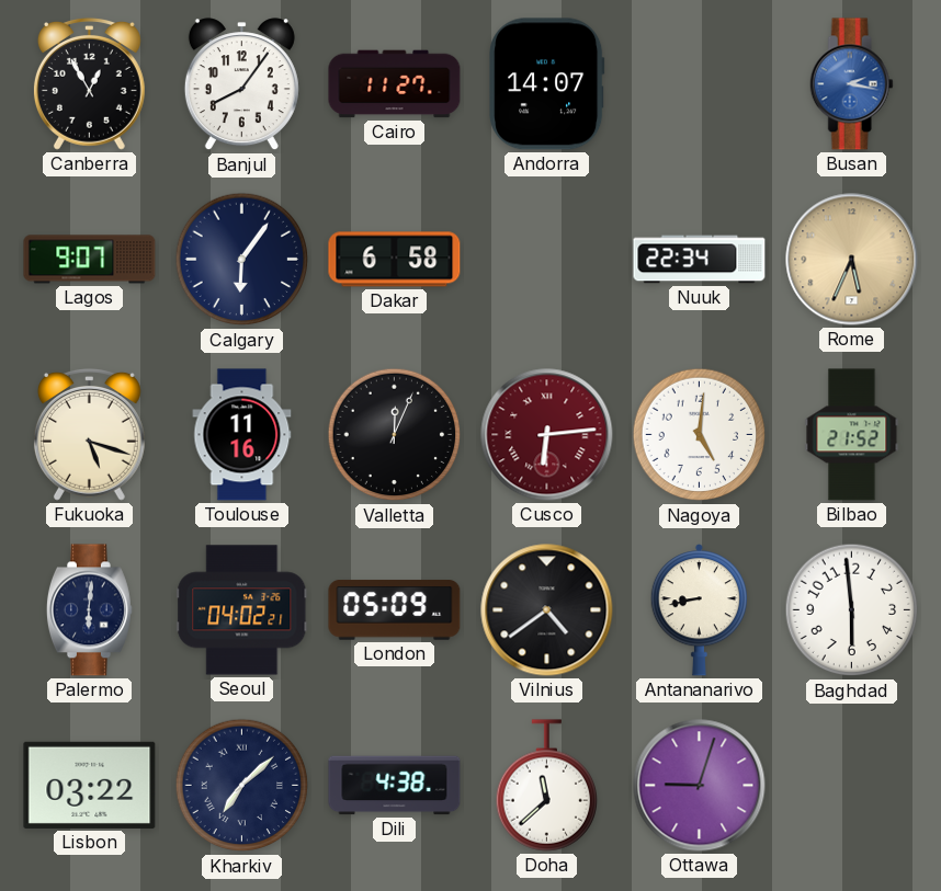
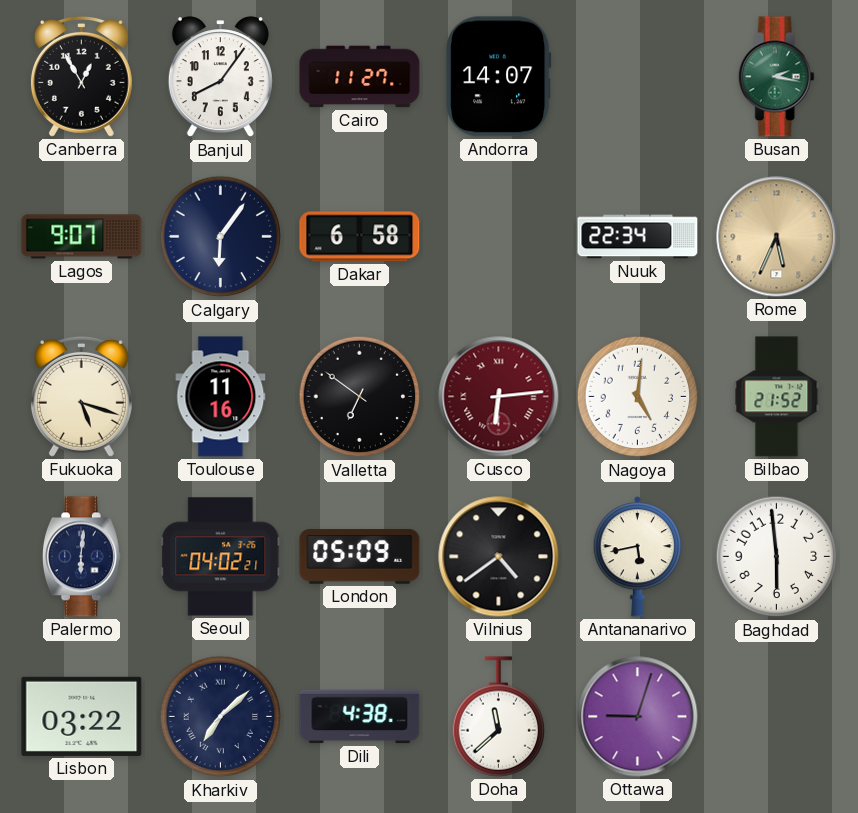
Busan dial: blue -> green
Valletta: 12:04 -> 6:51
Antananarivo: 8:43 -> 5:43
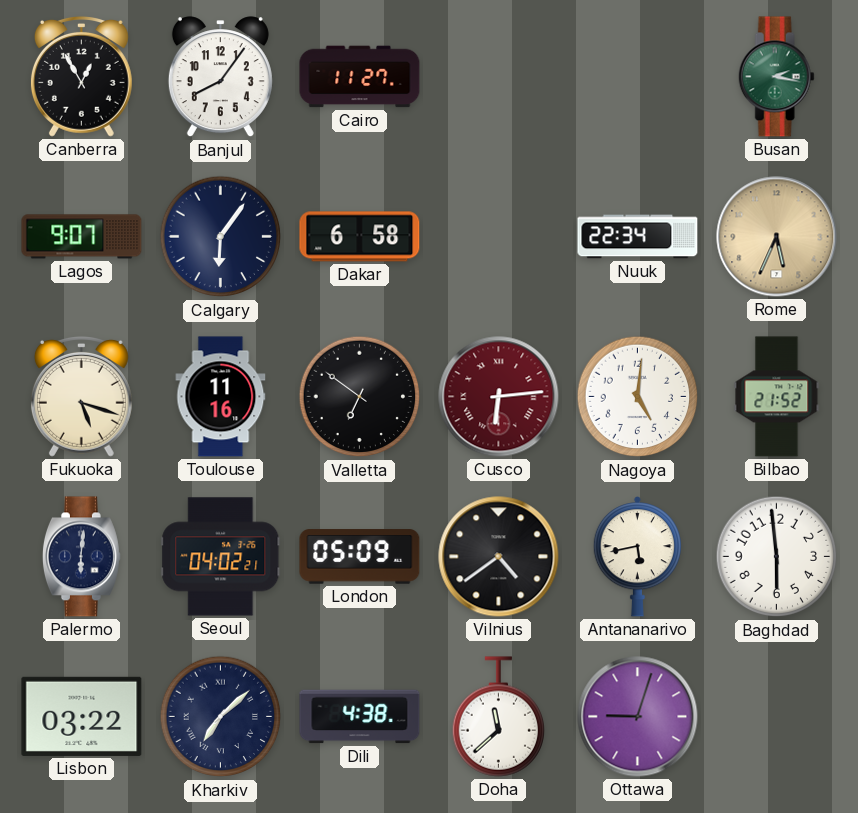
Andorra: 14:07 -> none
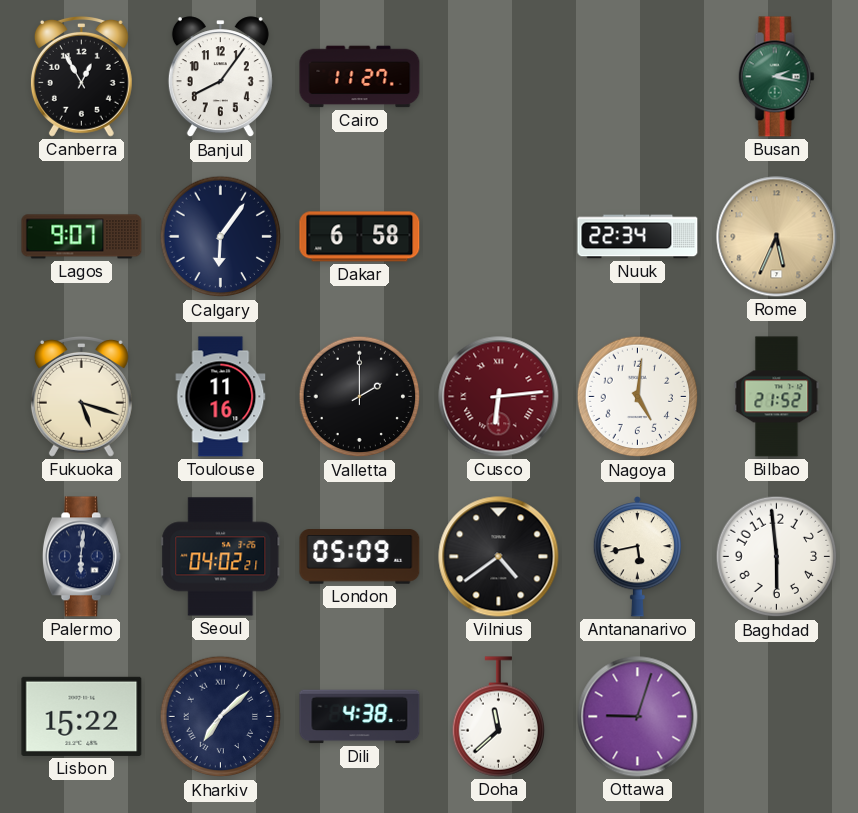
Valletta: 6:51 -> 2:00
Lisbon: 03:22 -> 15:22
